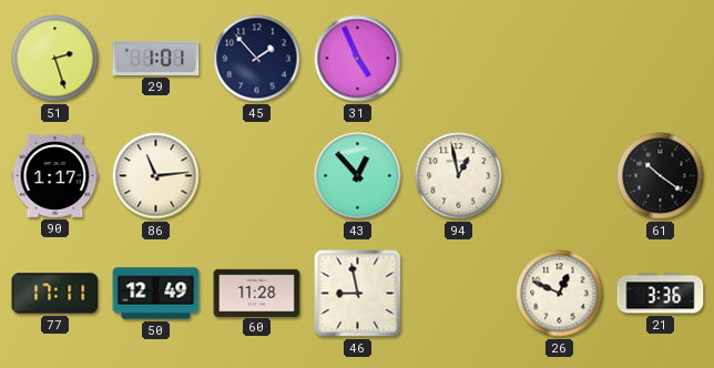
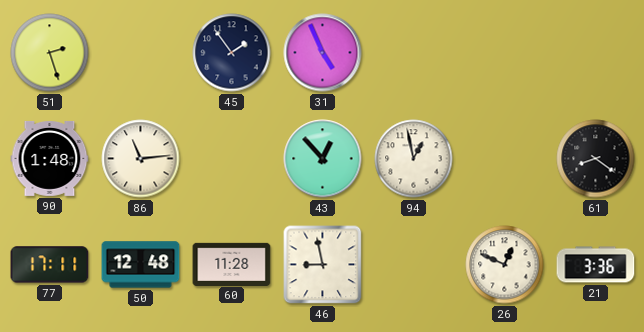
29: 1:01 -> none
45: 1:53 -> 1:54
90: 1:17 -> 1:48
61: 10:21 -> 8:21
50: 12:49 -> 12:48
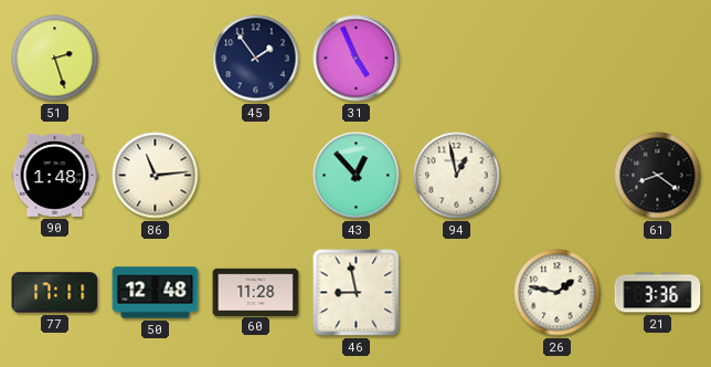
26: 12:49 -> 1:47
